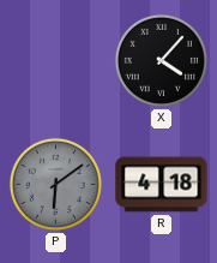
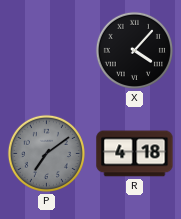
P: 6:09 -> 7:09
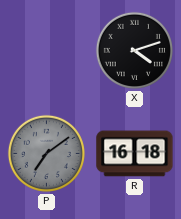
X: 4:07 -> 4:12
R: 4:18 -> 16:18
